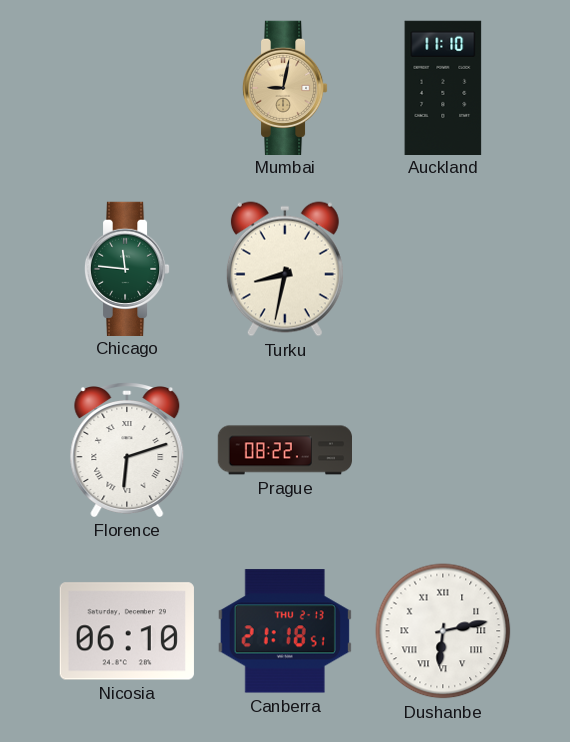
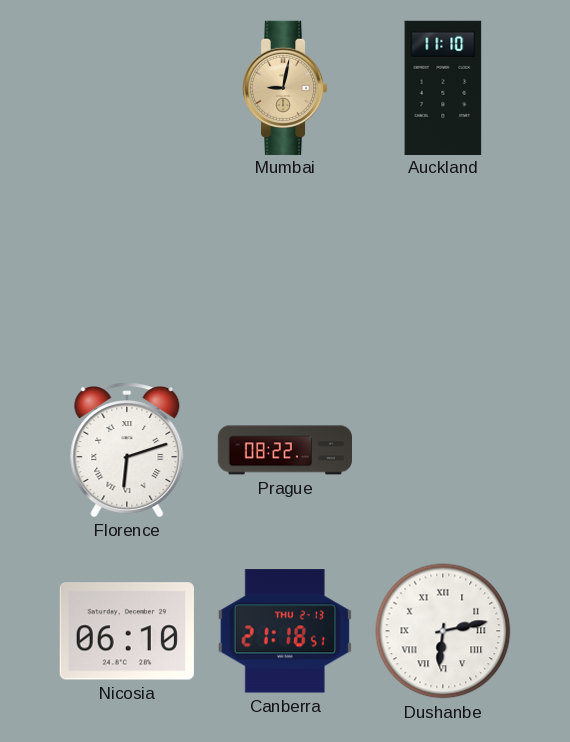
Chicago: 11:46 -> none
Turku: 8:32 -> none
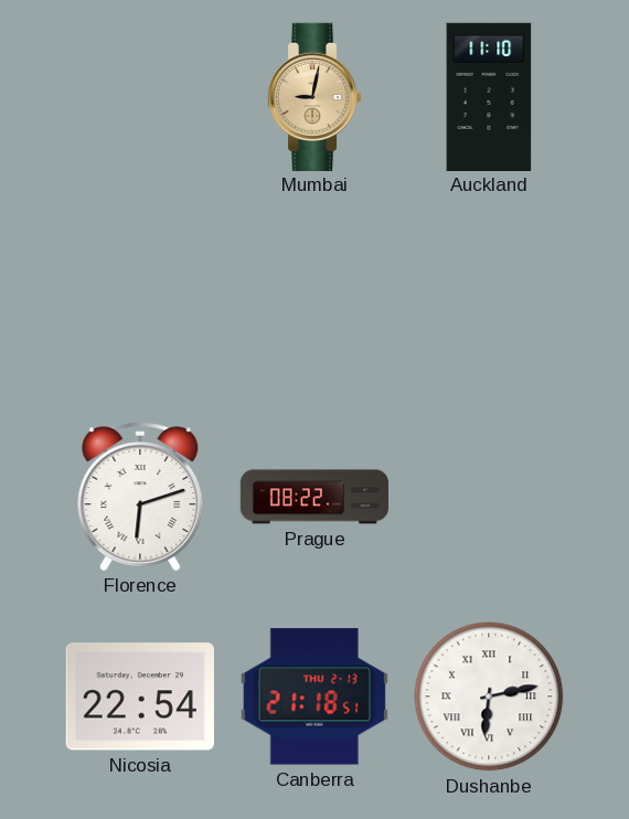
Nicosia: 06:10 -> 22:54
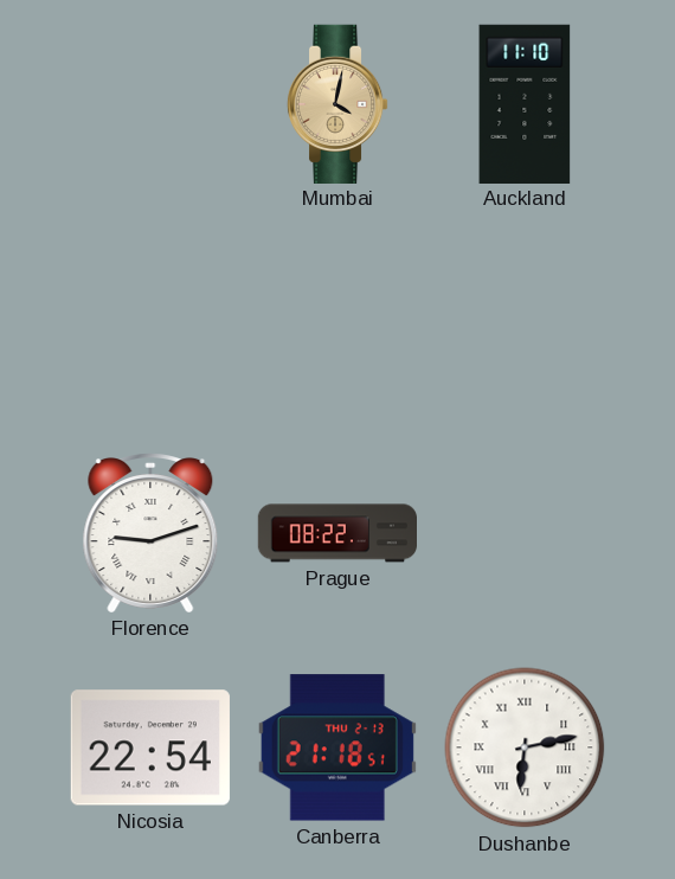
Mumbai: 9:02 -> 4:02
Florence: 6:12 -> 9:12
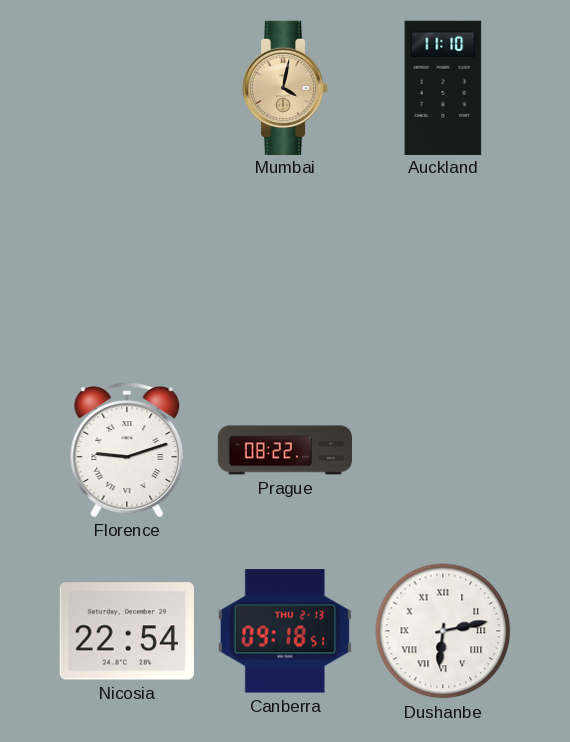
Canberra: 21:18 -> 09:18
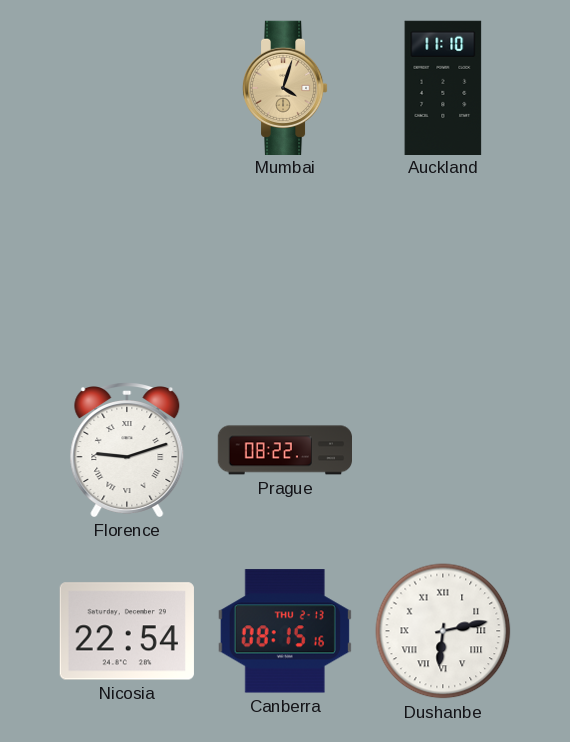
Mumbai: 4:02 -> 4:03
Canberra: 09:18 -> 08:15
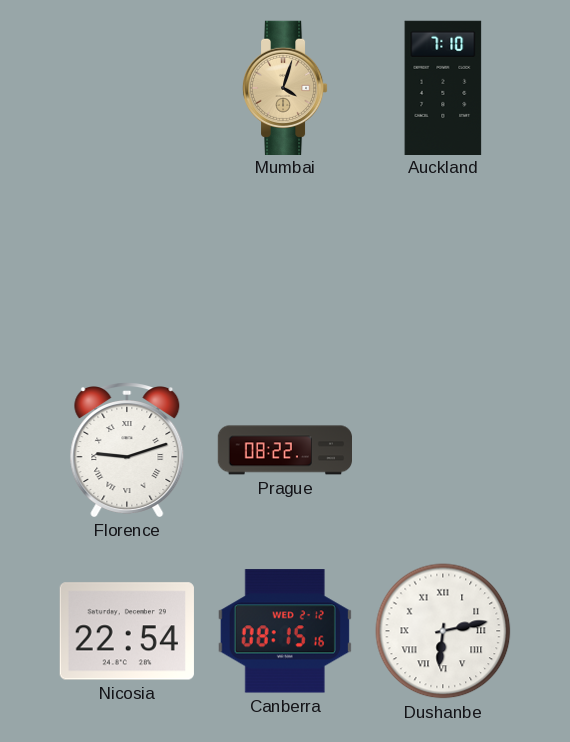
Auckland: 11:10 -> 7:10
Canberra date: THU 2-13 -> WED 2-12
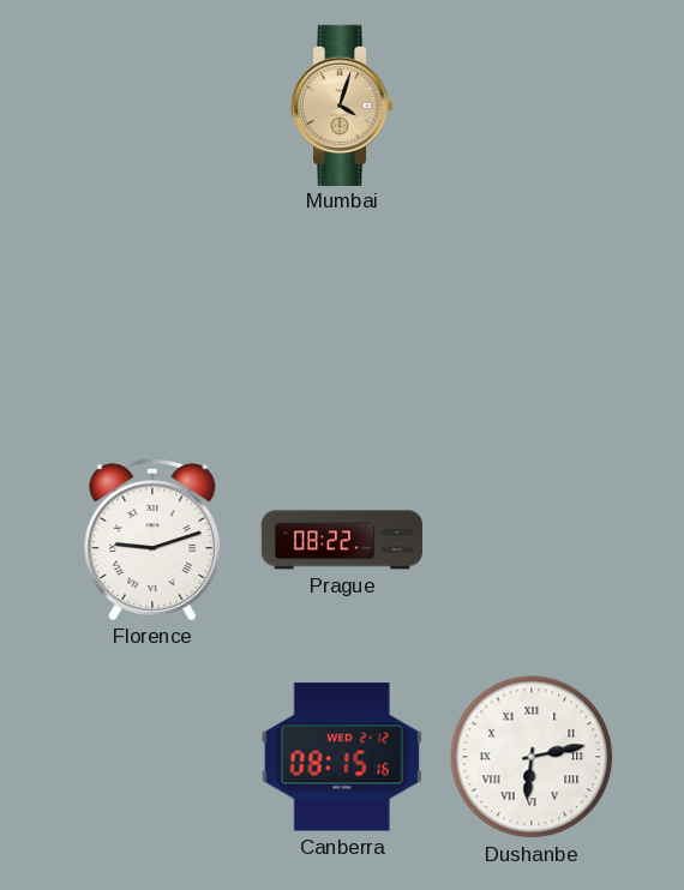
Auckland: 7:10 -> none
Nicosia: 22:54 -> none
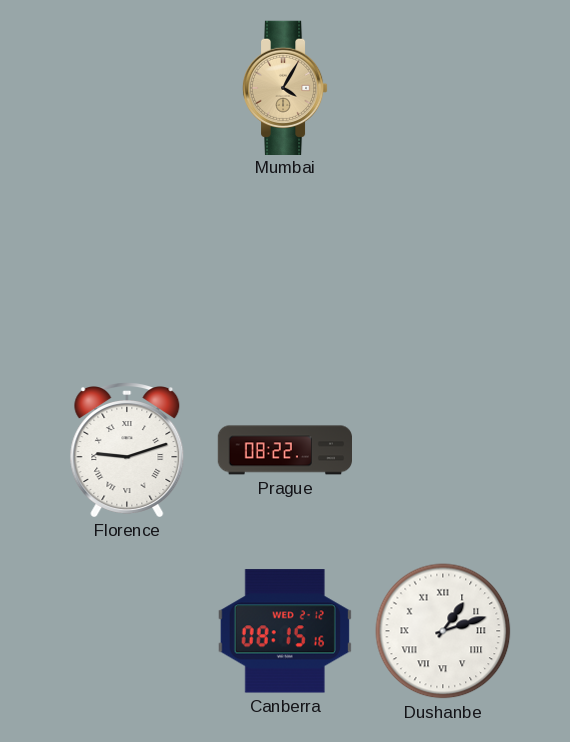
Mumbai: 4:03 -> 4:05
Dushanbe: 6:13 -> 1:12
